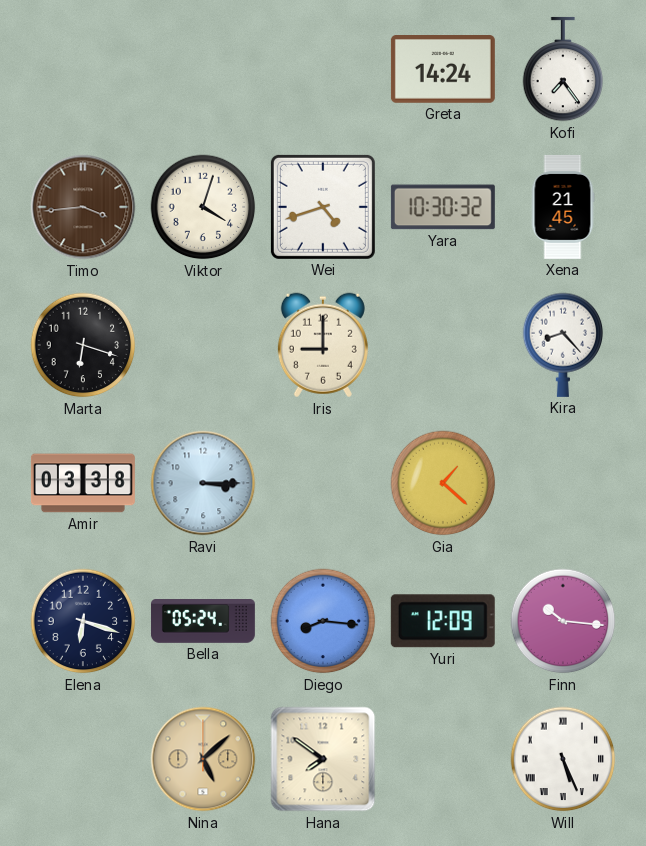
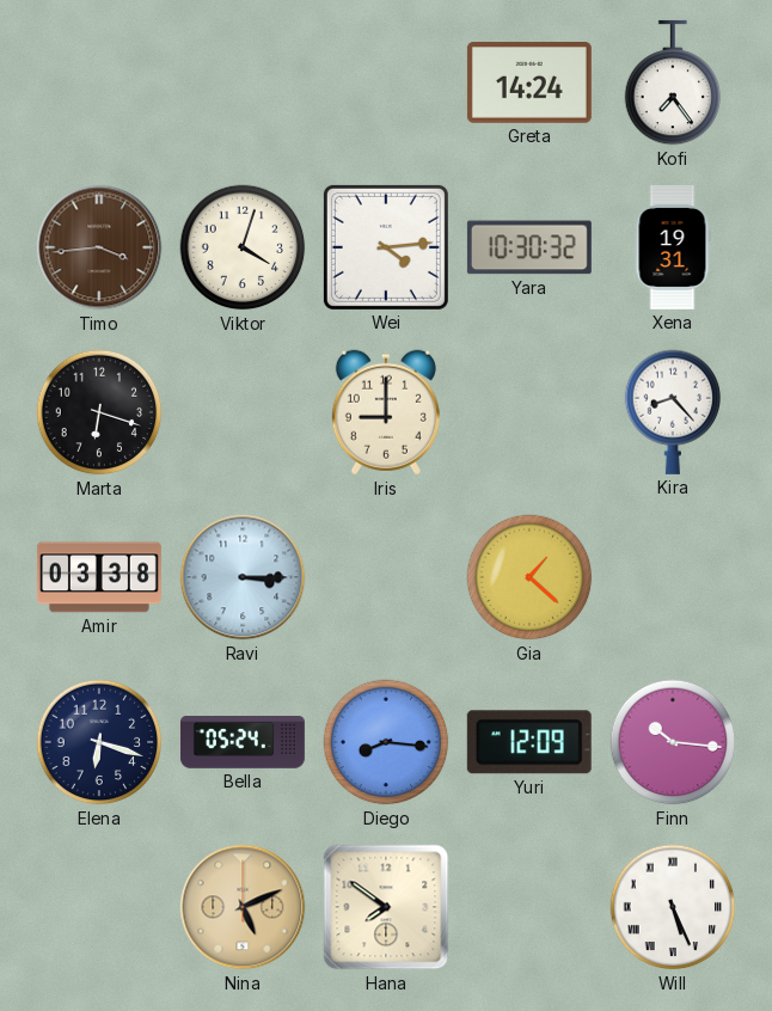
Wei: 4:42 -> 4:14
Xena: 21:45 -> 19:31
Nina: 5:08 -> 5:11
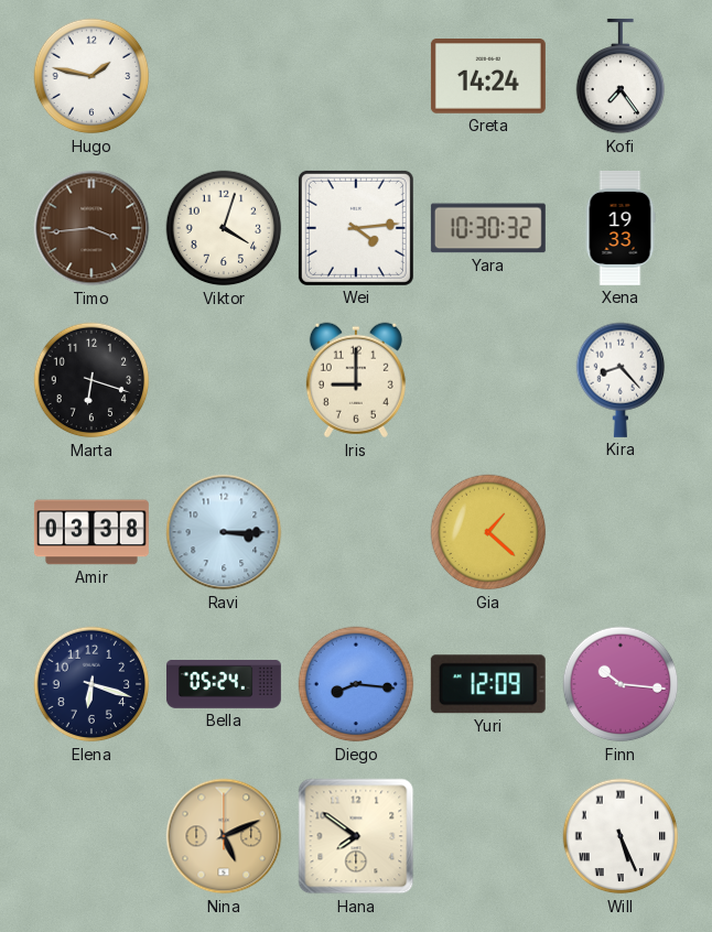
Hugo: none -> 1:47
Xena: 19:31 -> 19:33
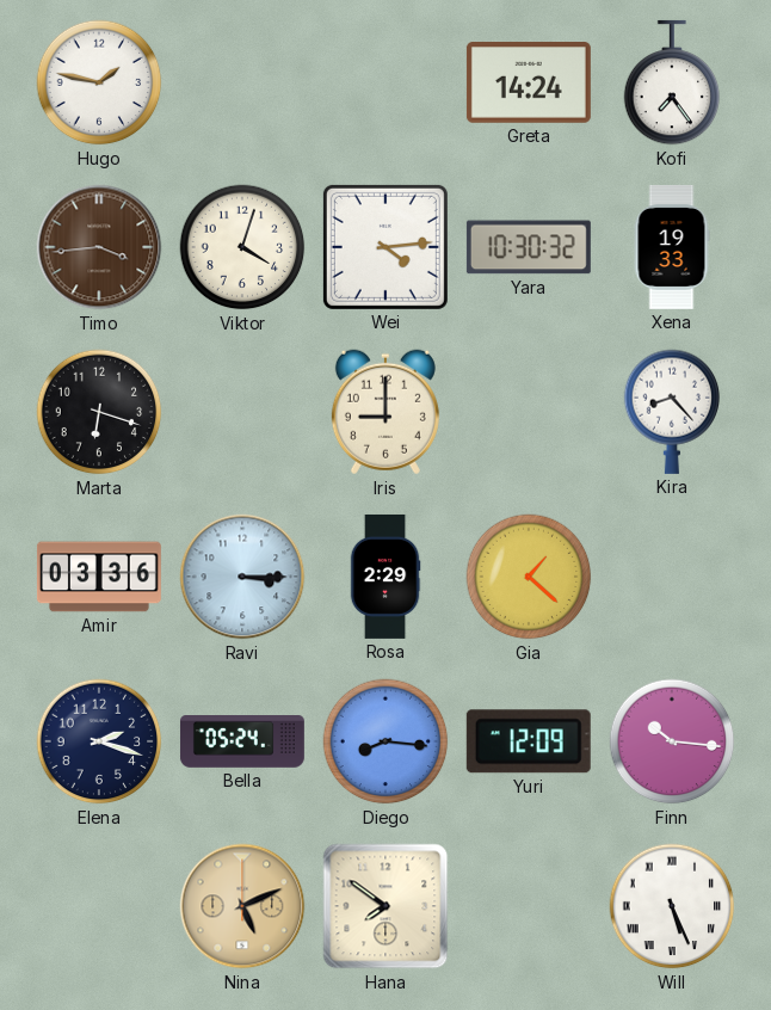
Amir: 03:38 -> 03:36
Rosa: none -> 2:29
Elena: 6:18 -> 2:18
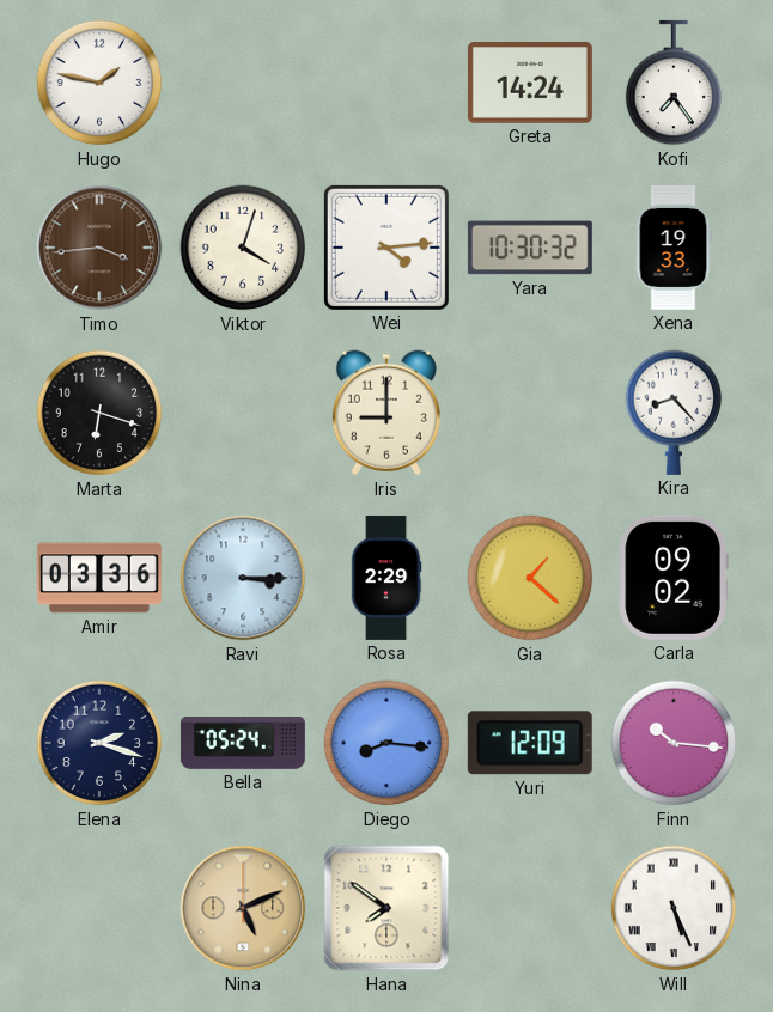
Carla: none -> 09:02
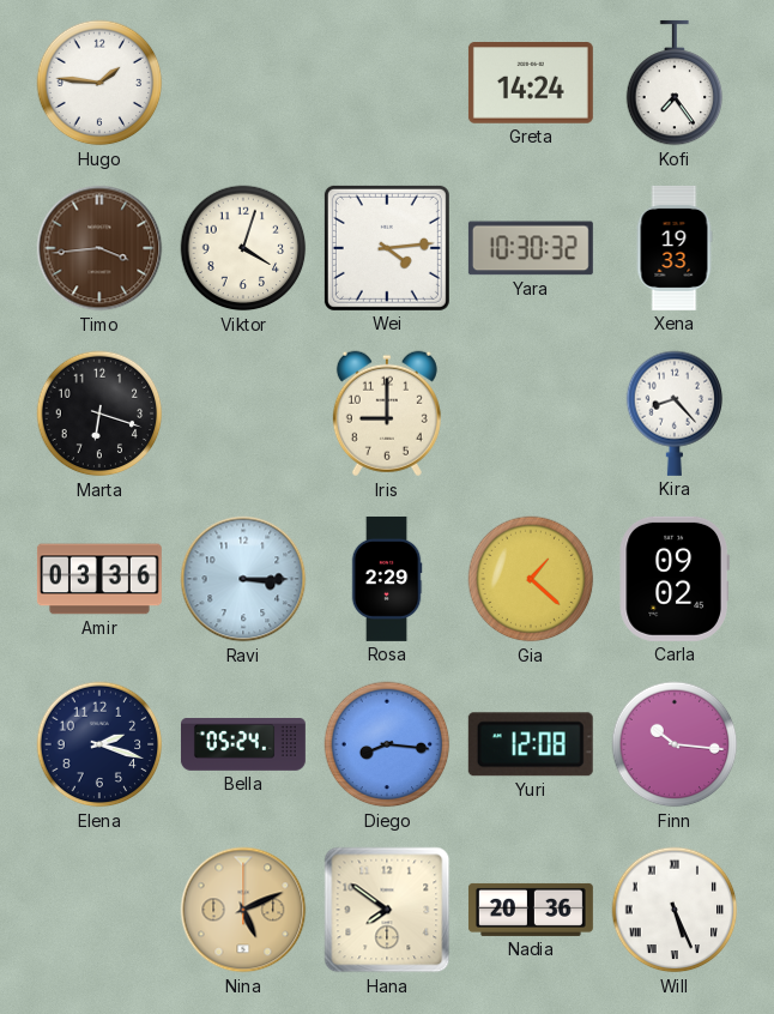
Hugo: 1:47 -> 1:46
Yuri: 12:09 -> 12:08
Nadia: none -> 20:36
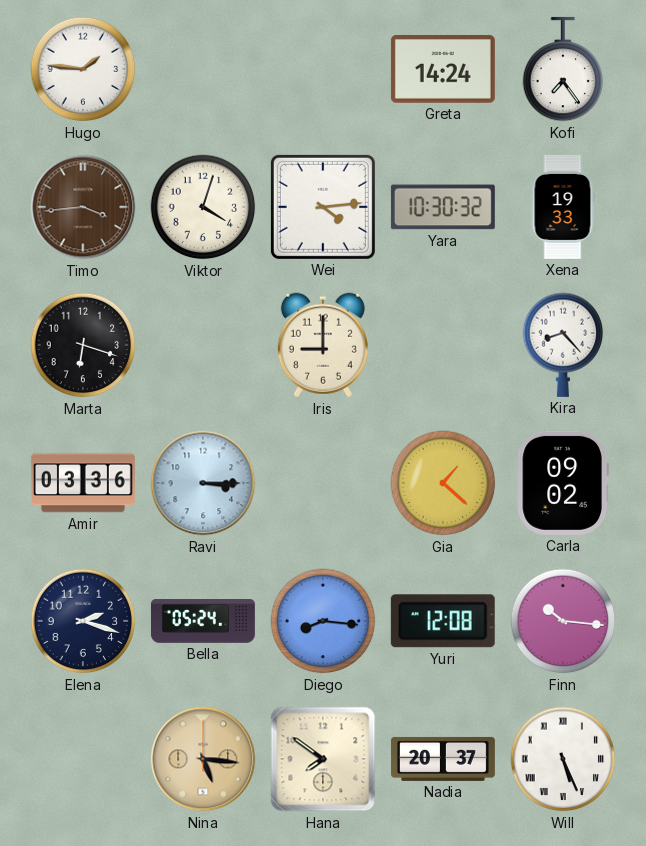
Rosa: 2:29 -> none
Nina: 5:11 -> 5:16
Nadia: 20:36 -> 20:37
